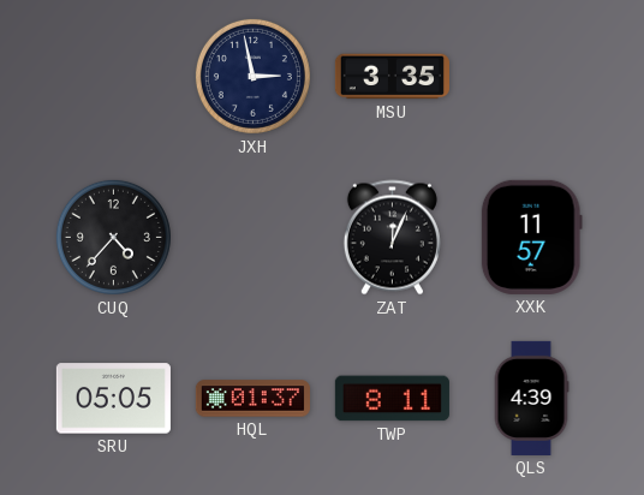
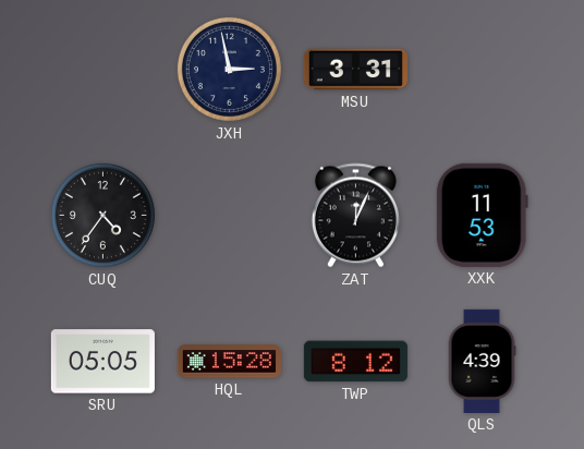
MSU: 3:35 -> 3:31
CUQ: 4:37 -> 4:36
XXK: 11:57 -> 11:53
HQL: 01:37 -> 15:28
TWP: 8:11 -> 8:12
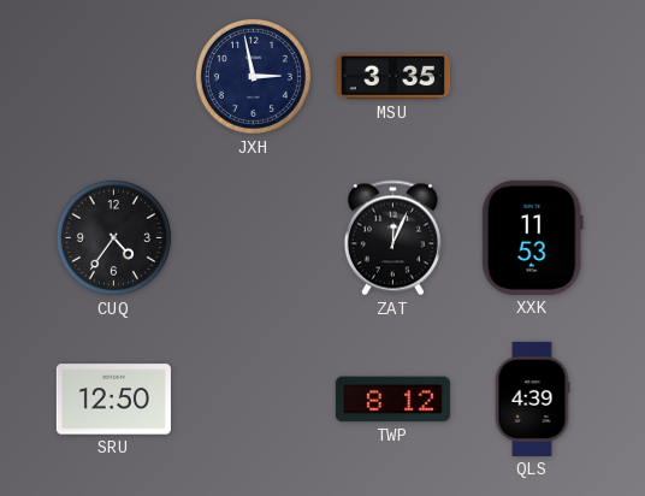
MSU: 3:31 -> 3:35
SRU: 05:05 -> 12:50
HQL: 15:28 -> none
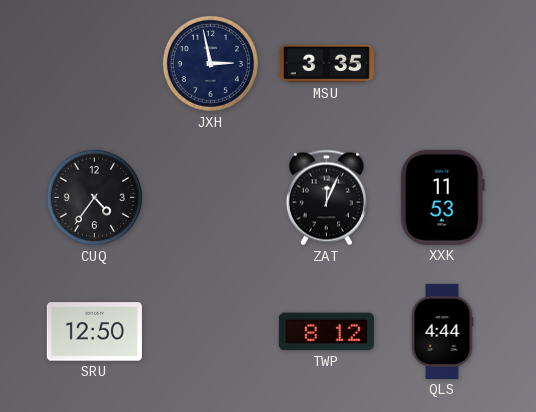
QLS: 4:39 -> 4:44
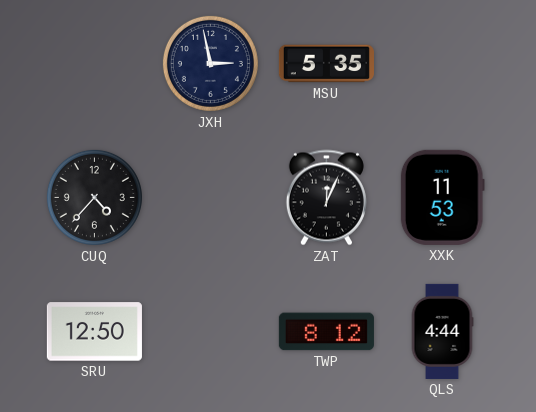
MSU: 3:35 -> 5:35
CUQ: 4:36 -> 4:37
